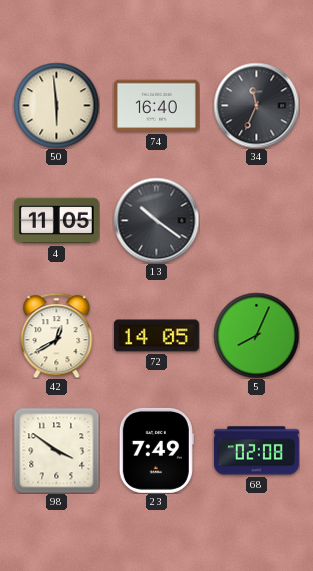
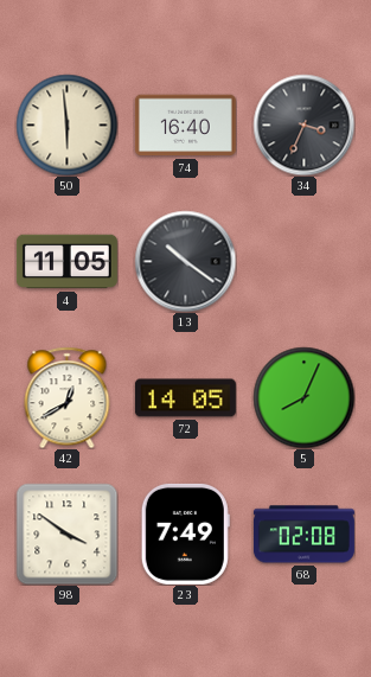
34: 11:34 -> 3:34
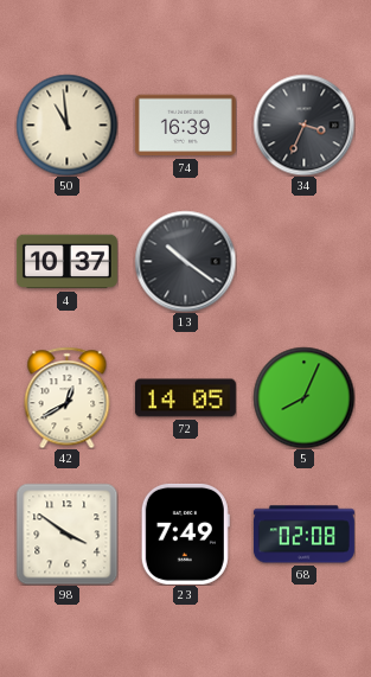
50: 5:59 -> 10:59
74: 16:40 -> 16:39
4: 11:05 -> 10:37
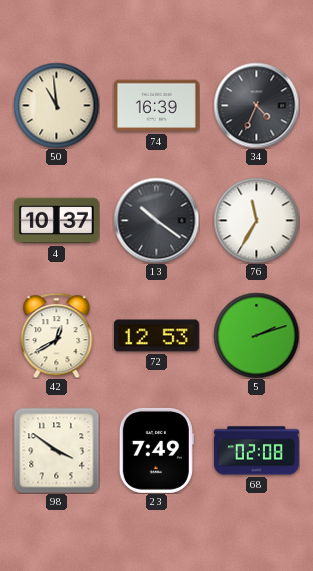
34: 3:34 -> 4:34
76: none -> 11:35
72: 14:05 -> 12:53
5: 8:04 -> 2:12
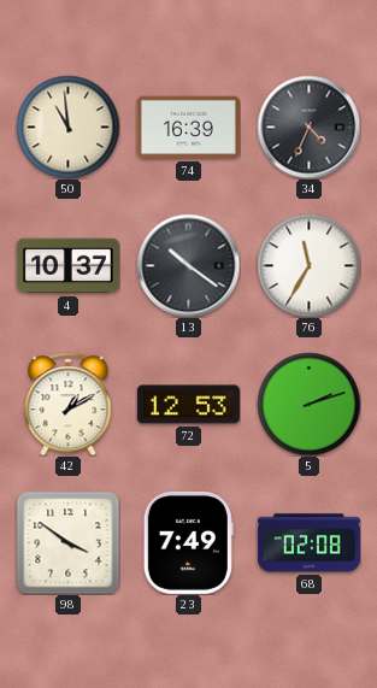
42: 12:40 -> 1:10
